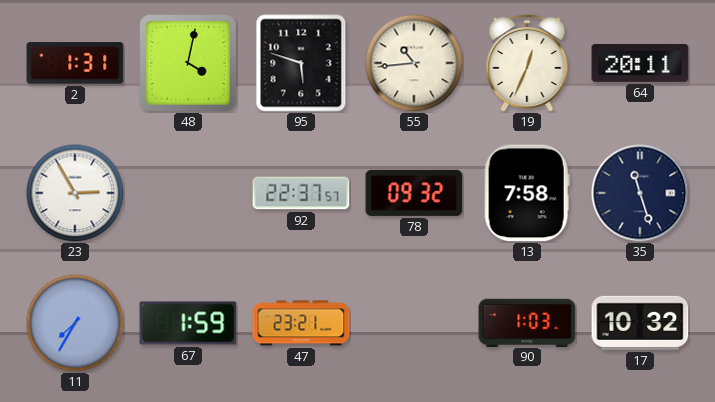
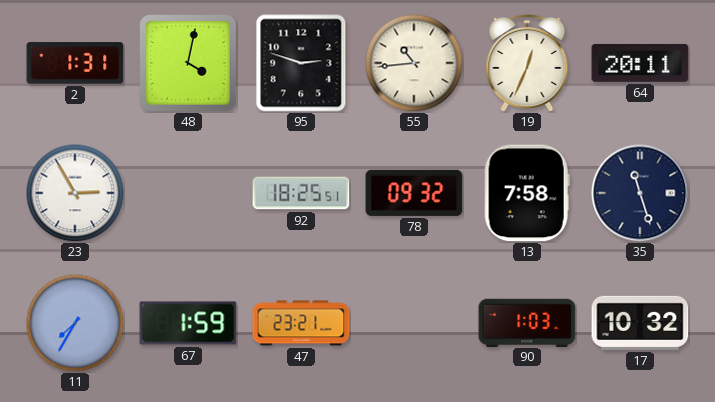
95: 5:48 -> 2:48
92: 22:37 -> 18:25
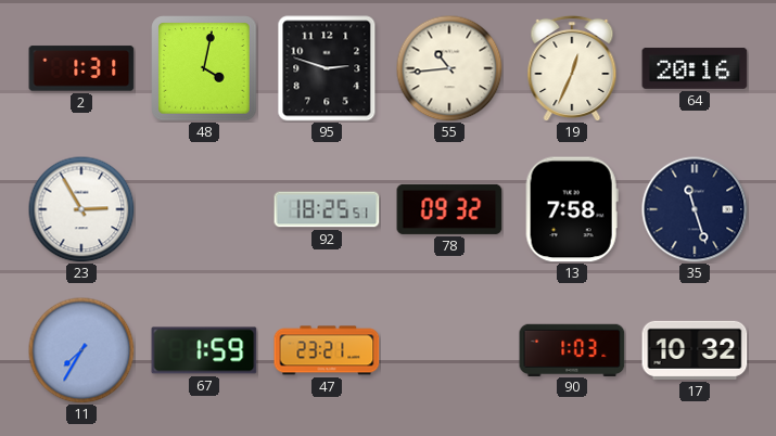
64: 20:11 -> 20:16
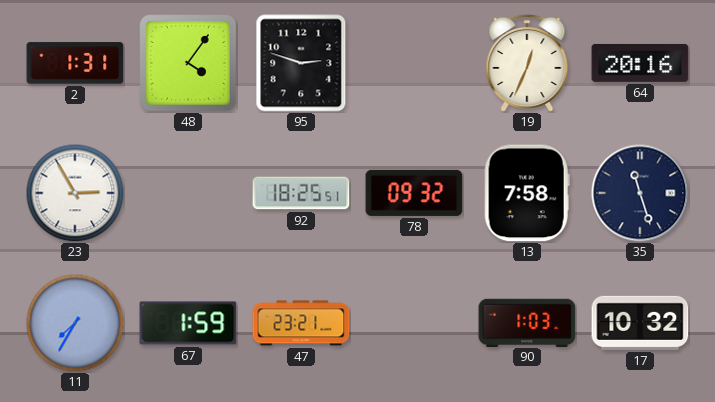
48: 4:02 -> 4:06
55: 10:44 -> none
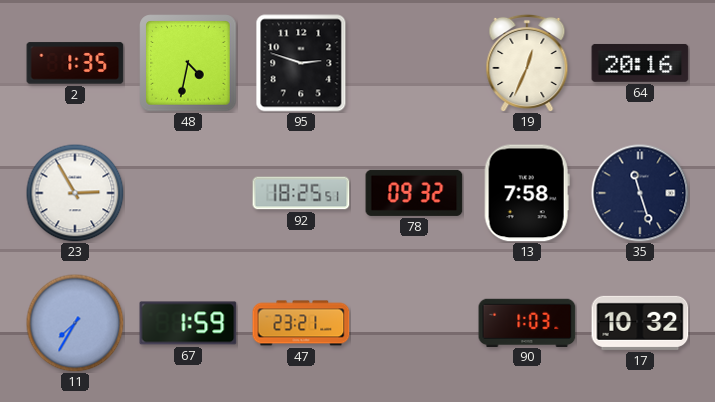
2: 1:31 -> 1:35
48: 4:06 -> 4:32
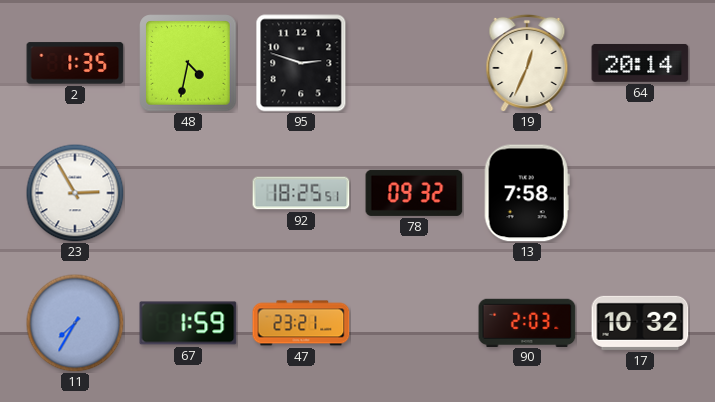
64: 20:16 -> 20:14
35: 11:27 -> none
90: 1:03 -> 2:03
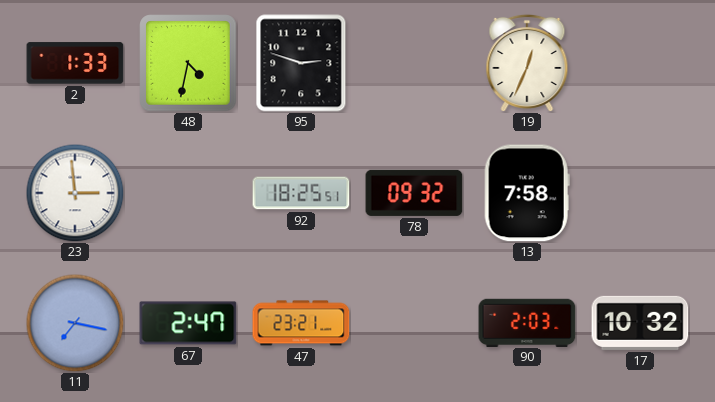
2: 1:35 -> 1:33
64: 20:14 -> none
23: 2:55 -> 2:59
11: 7:35 -> 7:17
67: 1:59 -> 2:47
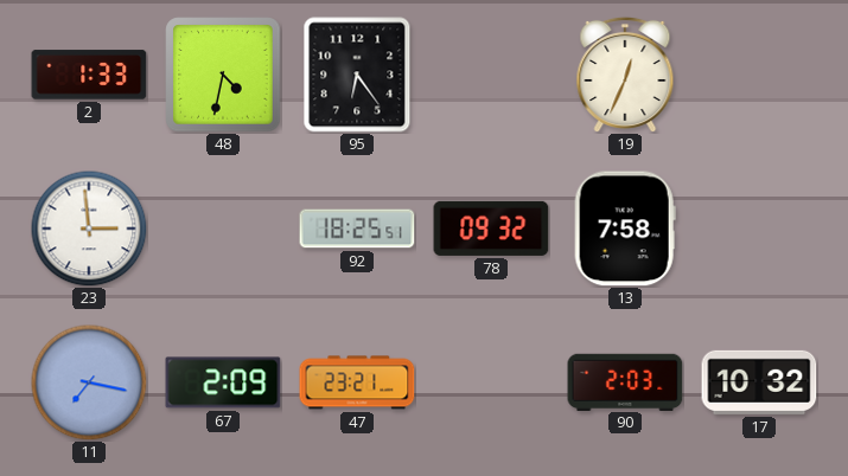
95: 2:48 -> 6:24
67: 2:47 -> 2:09
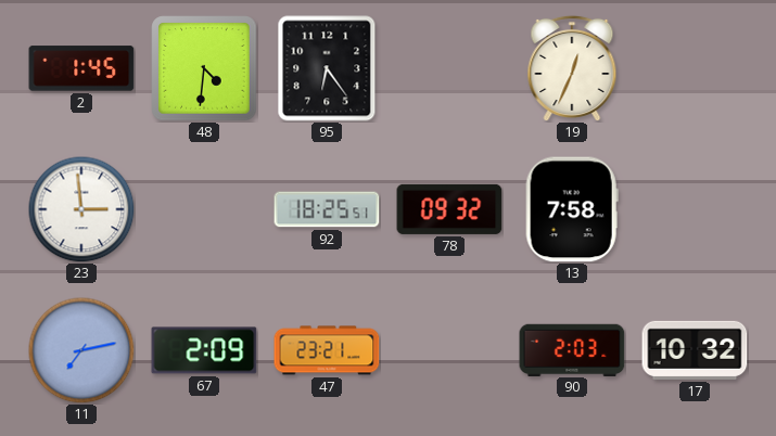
2: 1:33 -> 1:45
48: 4:32 -> 4:31
11: 7:17 -> 7:13
